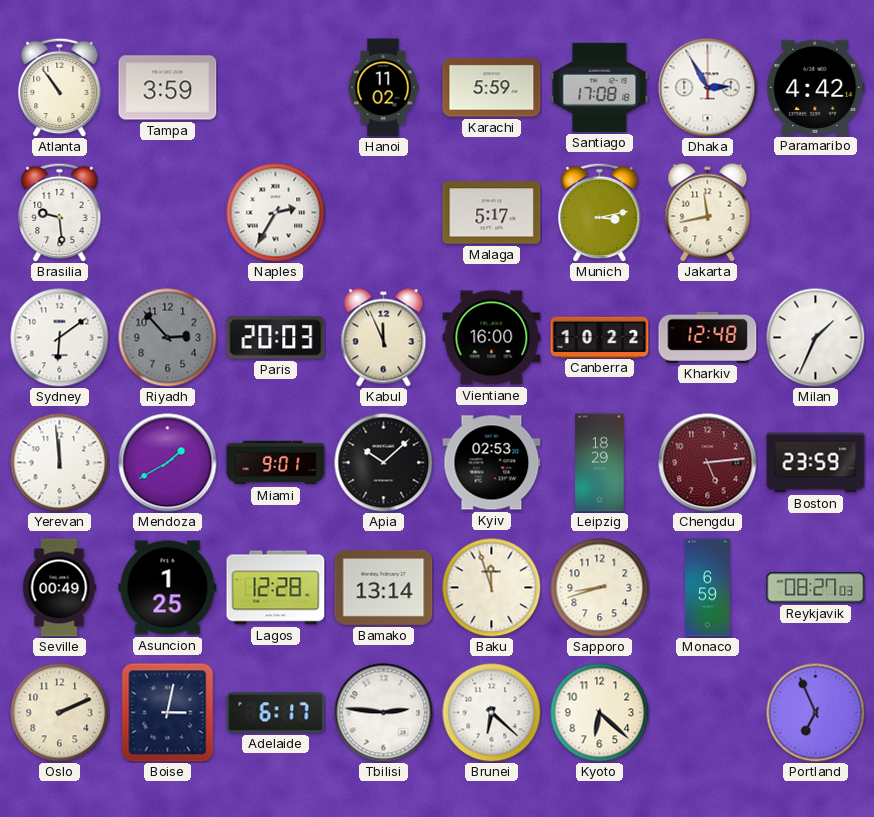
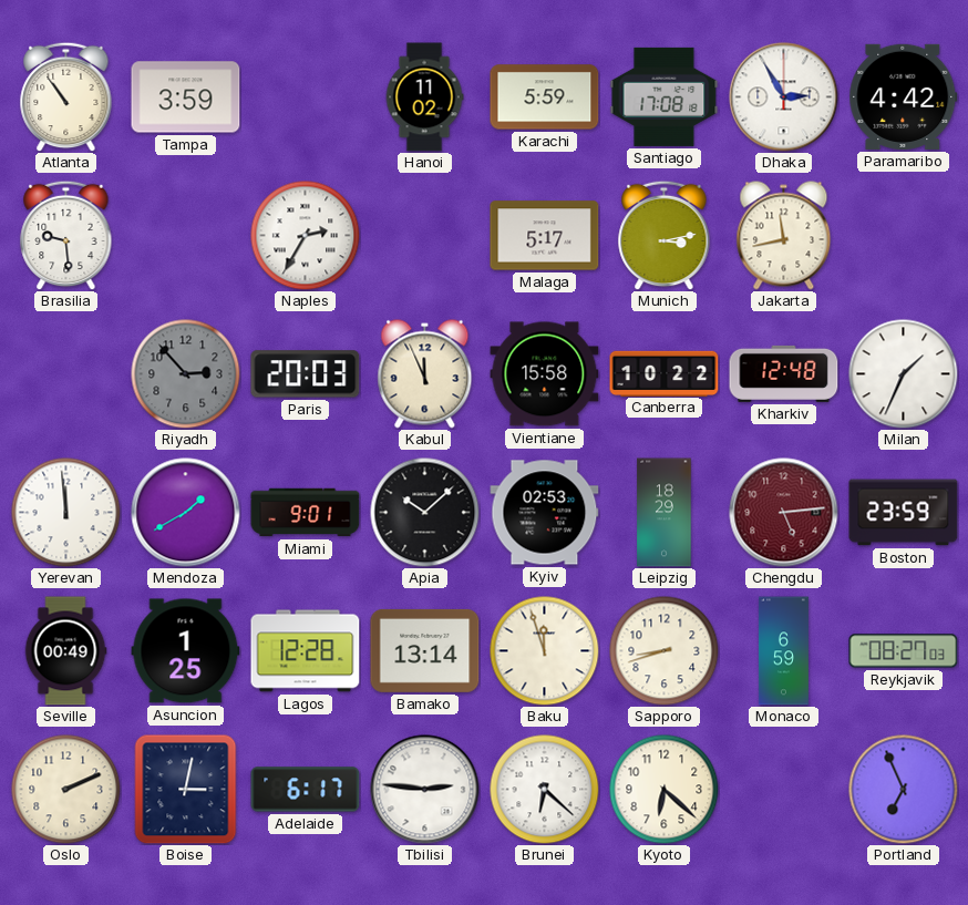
Sydney: 6:09 -> none
Vientiane: 16:00 -> 15:58
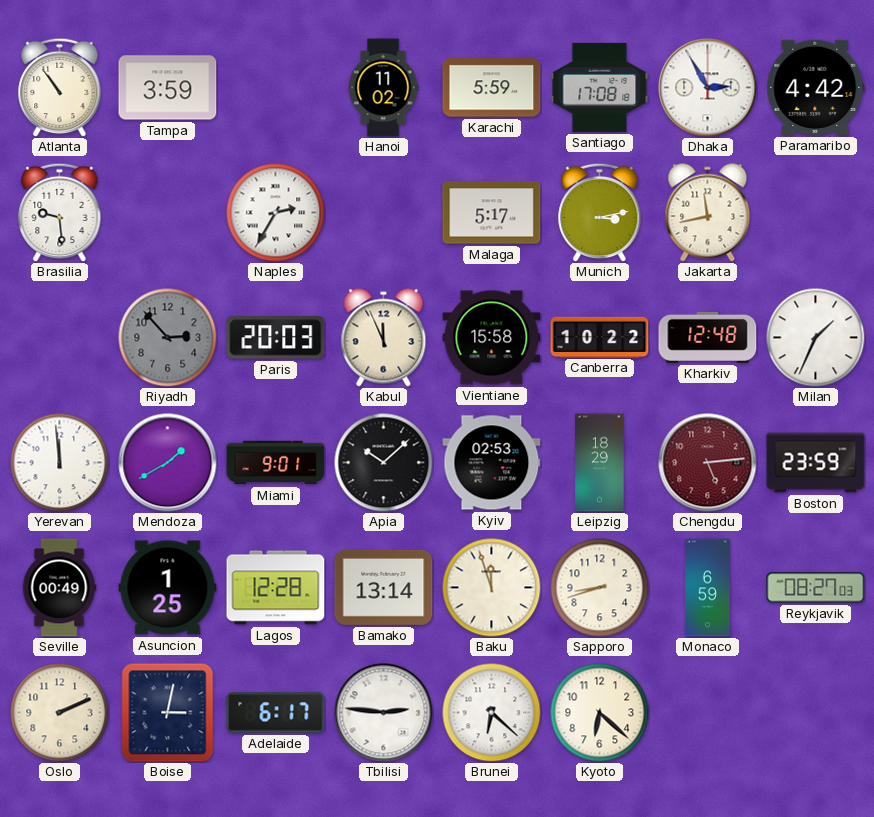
Portland: 6:56 -> none
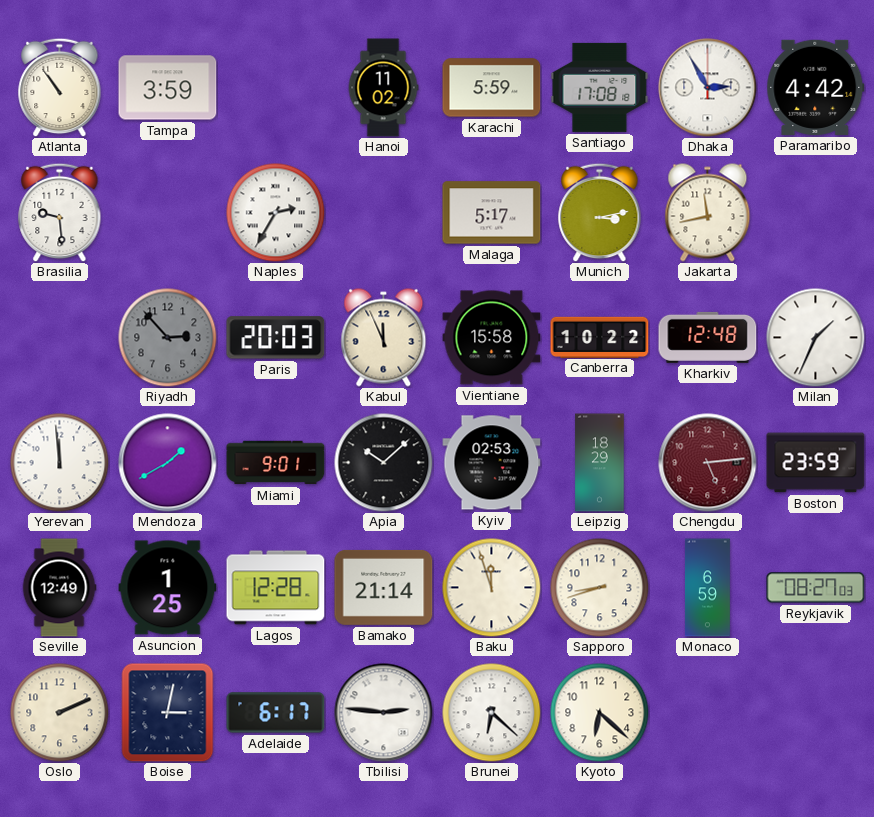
Seville: 00:49 -> 12:49
Bamako: 13:14 -> 21:14
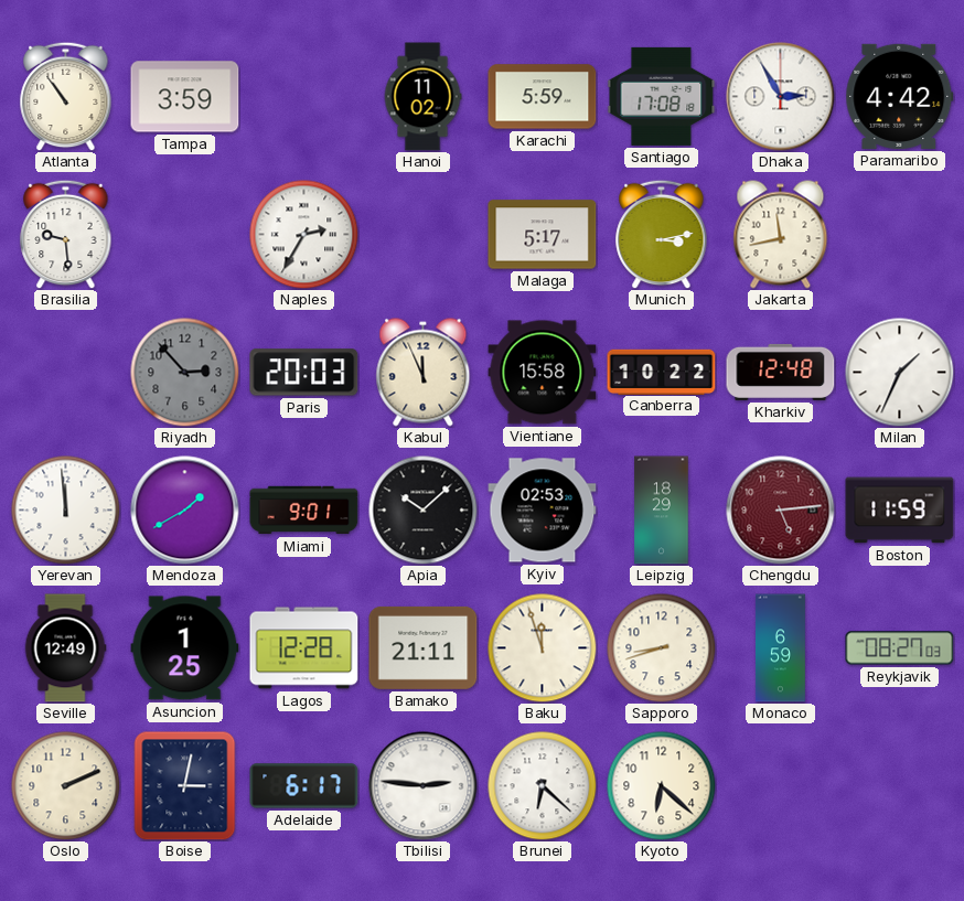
Boston: 23:59 -> 11:59
Bamako: 21:14 -> 21:11
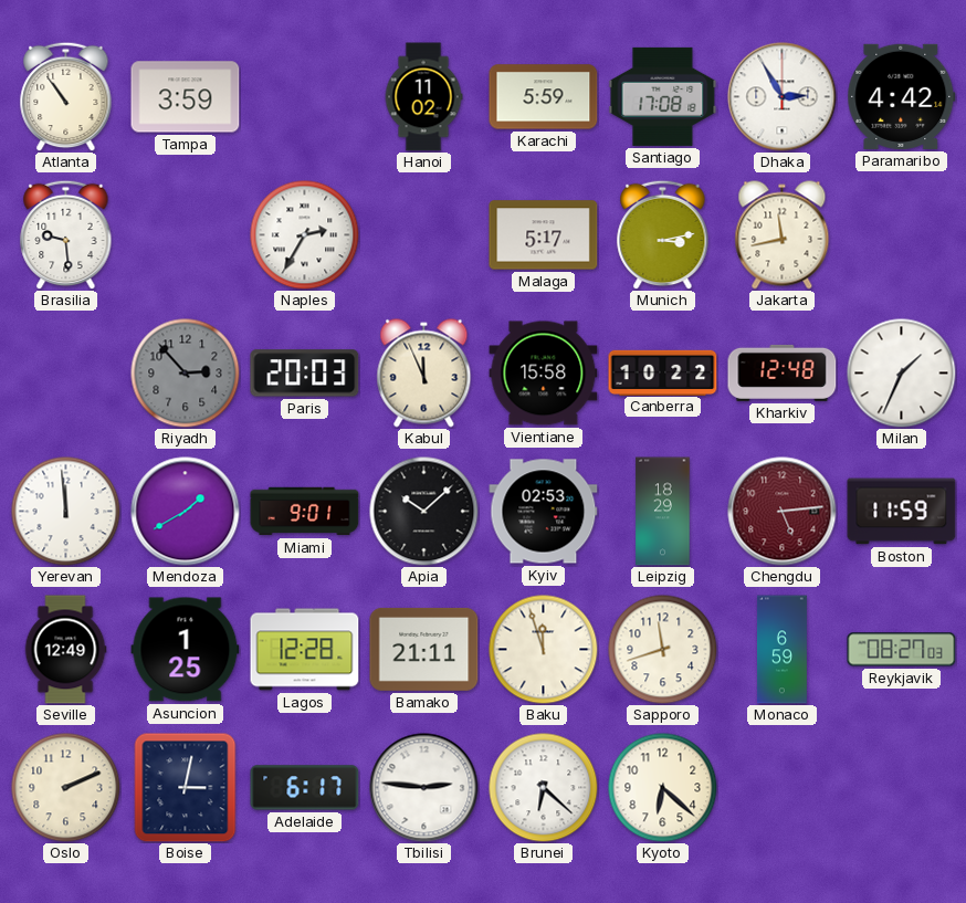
Sapporo: 8:42 -> 11:42
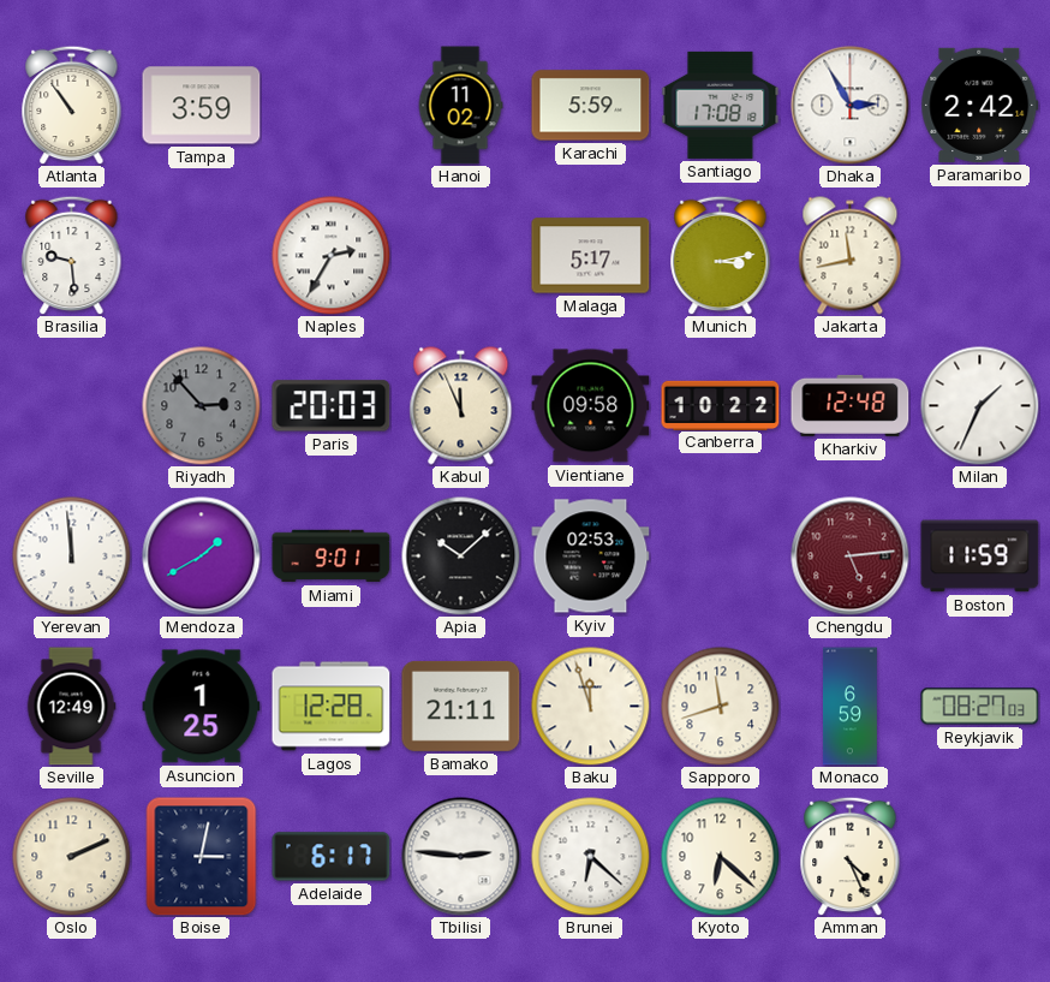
Paramaribo: 4:42 -> 2:42
Vientiane: 15:58 -> 09:58
Leipzig: 18:29 -> none
Amman: none -> 4:26
